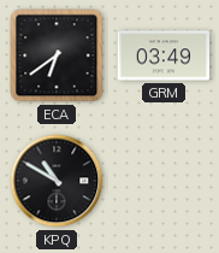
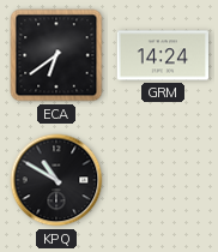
GRM: 03:49 -> 14:24
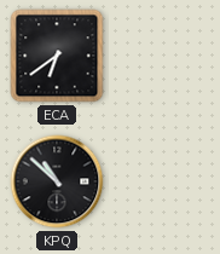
GRM: 14:24 -> none
KPQ: 10:50 -> 10:52
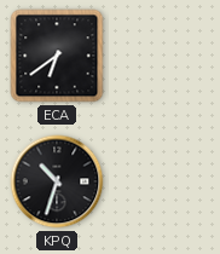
KPQ: 10:52 -> 10:33
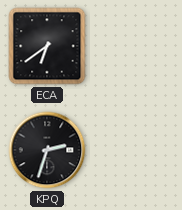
KPQ: 10:33 -> 2:33
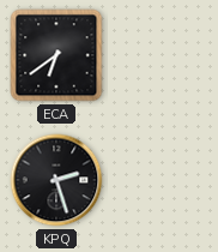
KPQ: 2:33 -> 2:27
